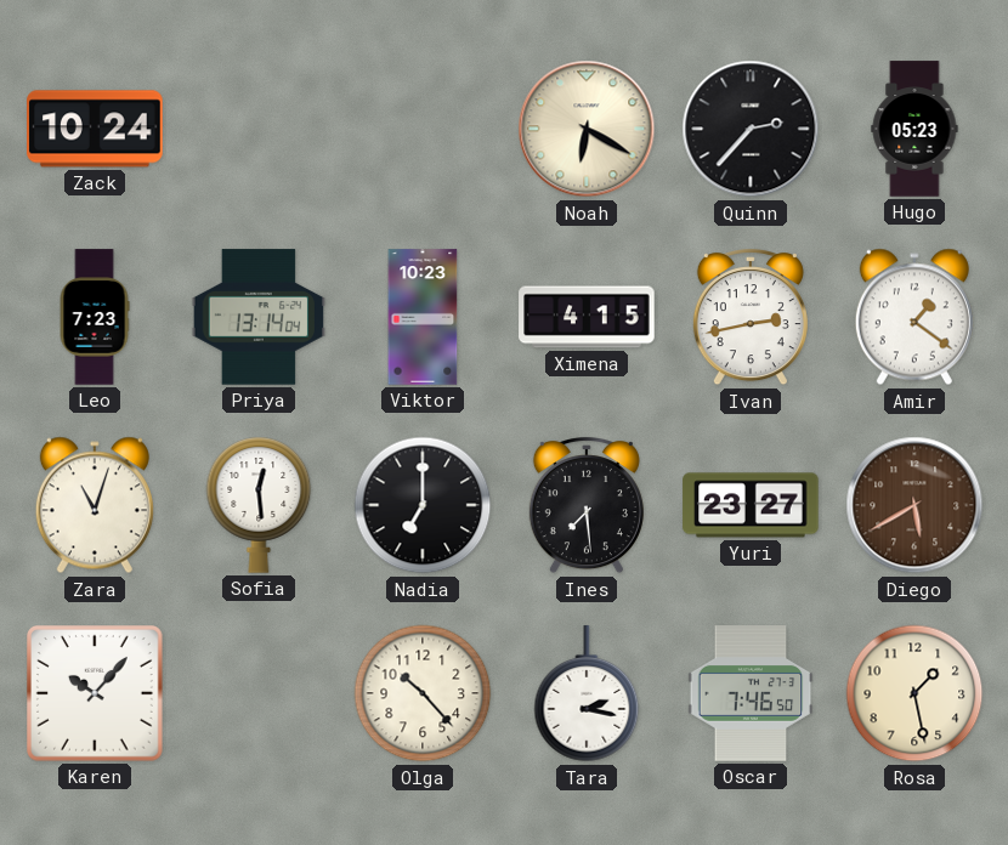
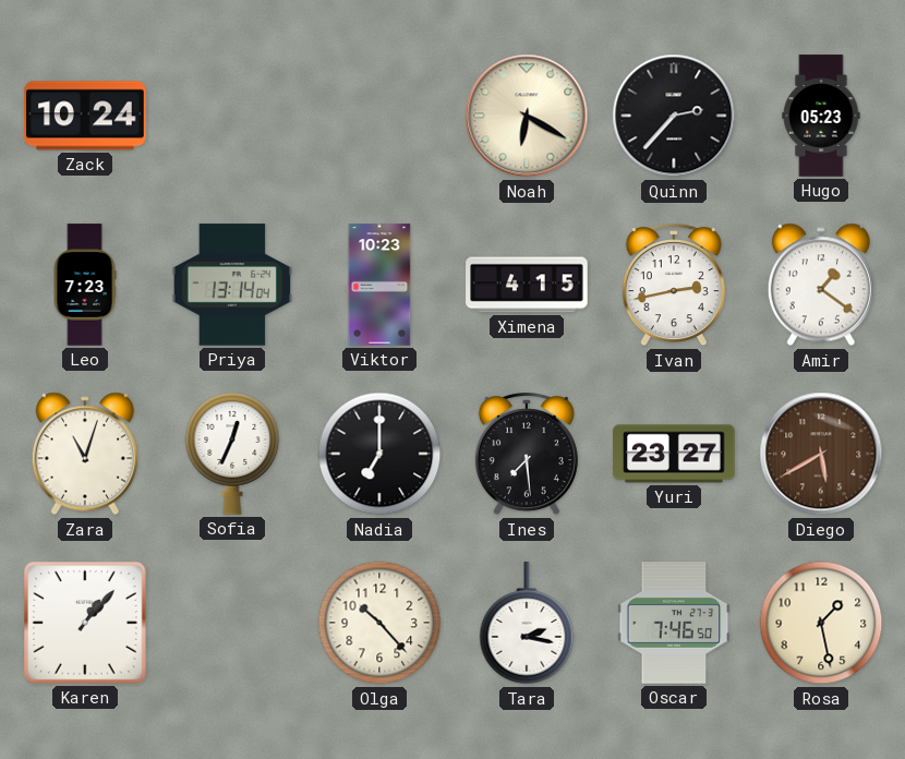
Sofia: 12:29 -> 12:34
Karen: 10:07 -> 1:07
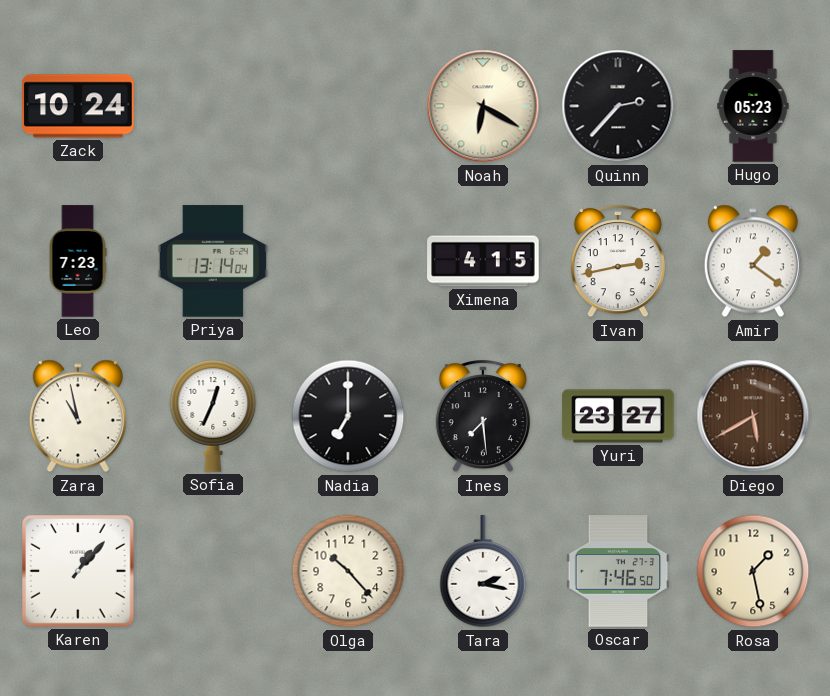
Viktor: 10:23 -> none
Zara: 11:03 -> 10:58
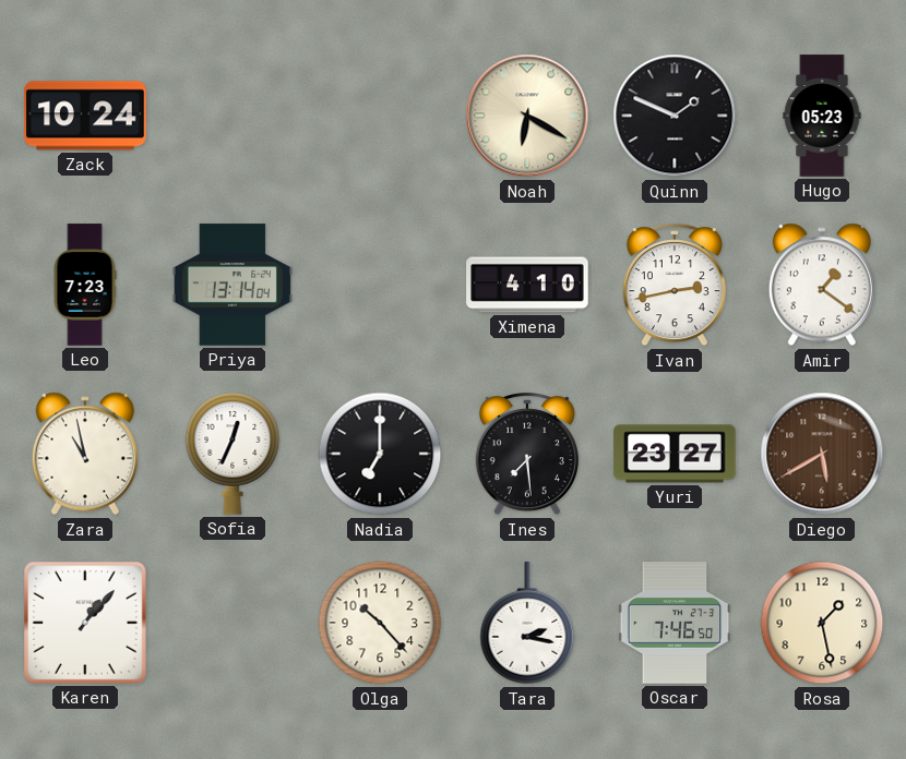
Quinn: 2:37 -> 1:49
Ximena: 4:15 -> 4:10
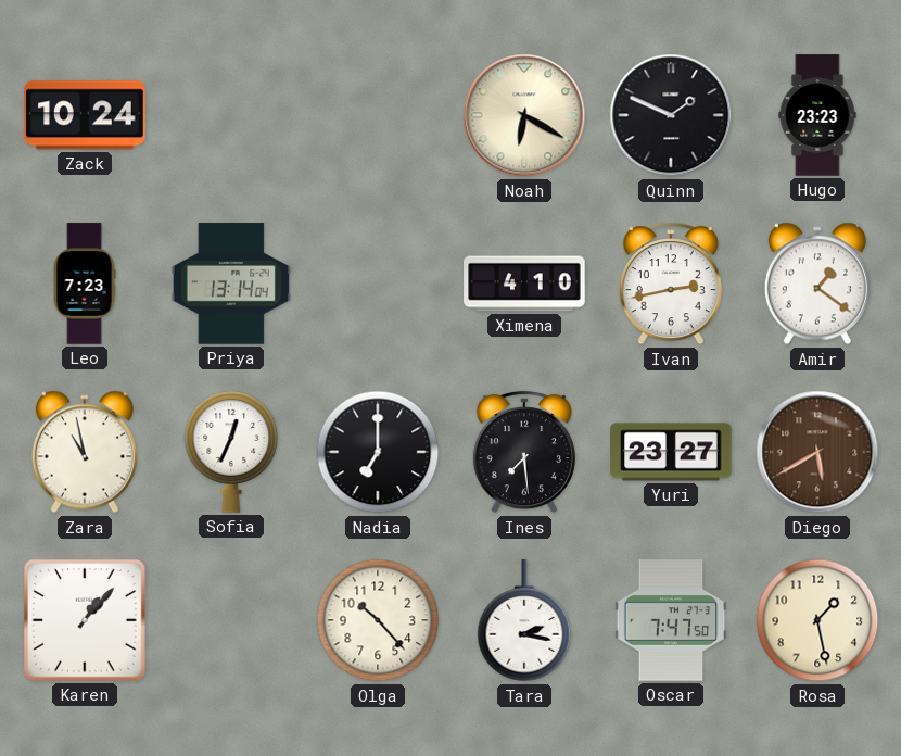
Hugo: 05:23 -> 23:23
Oscar: 7:46 -> 7:47
